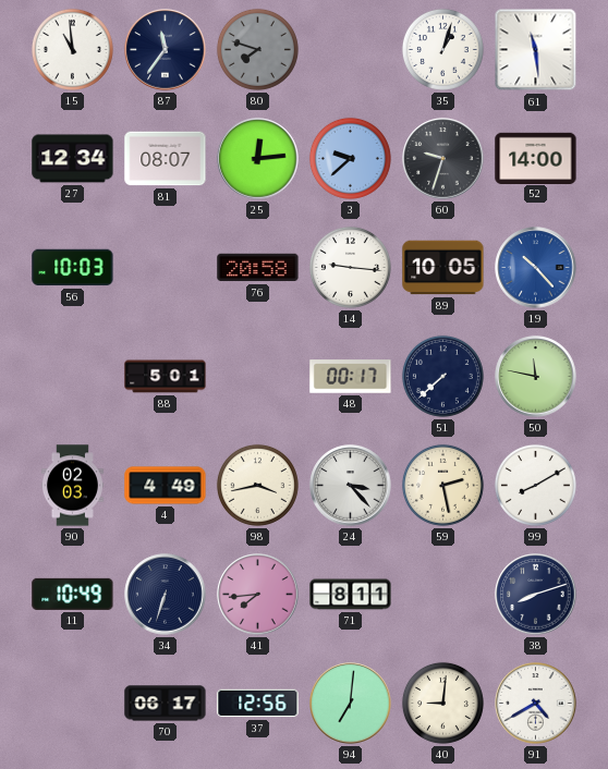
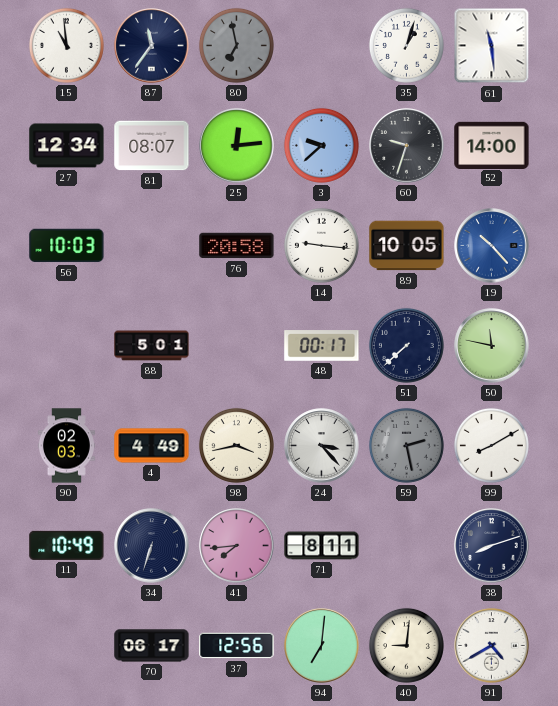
80: 7:48 -> 6:58
59 dial: cream -> grey
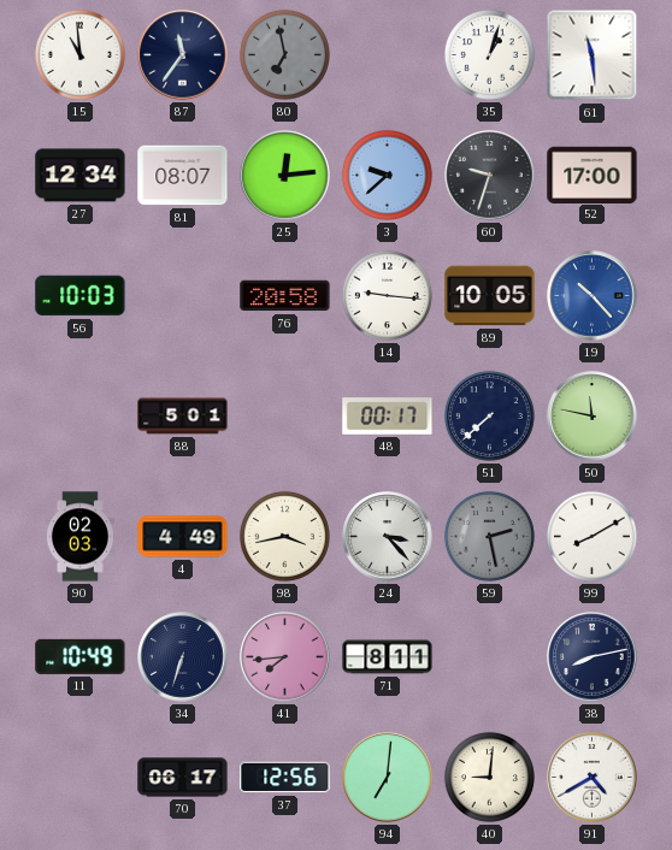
52: 14:00 -> 17:00
38: 8:12 -> 8:13
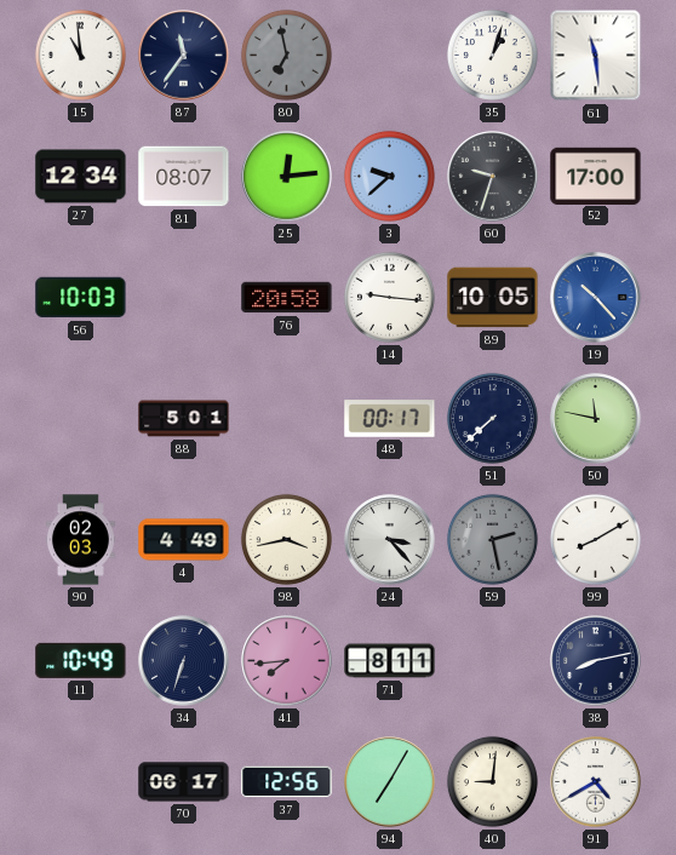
94: 7:01 -> 7:05
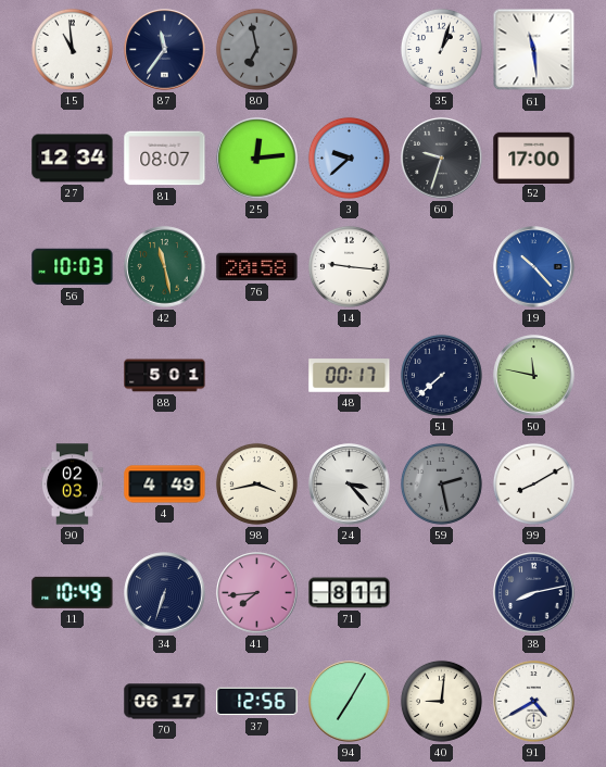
42: none -> 11:28
89: 10:05 -> none
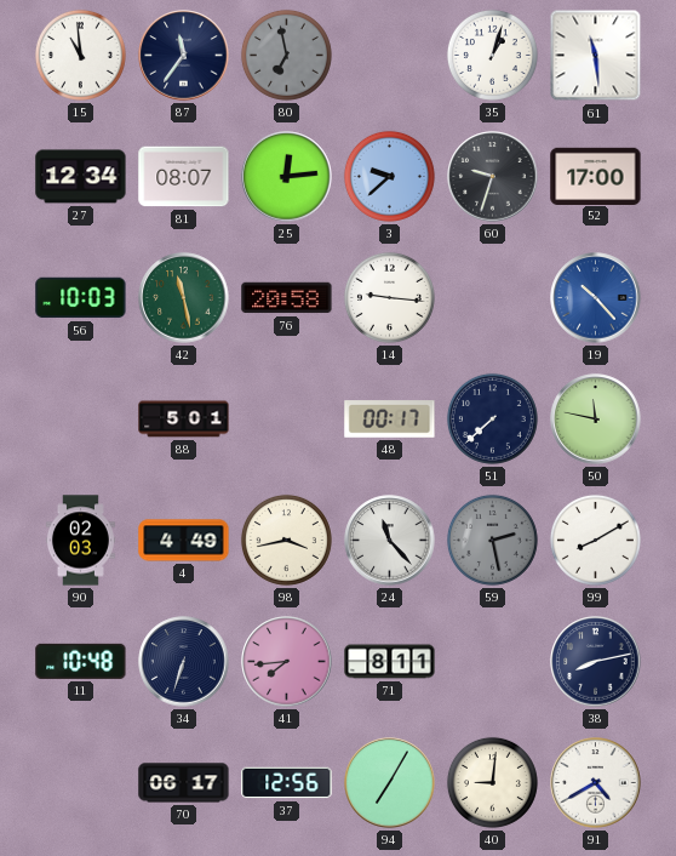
24: 3:23 -> 11:23
11: 10:49 -> 10:48
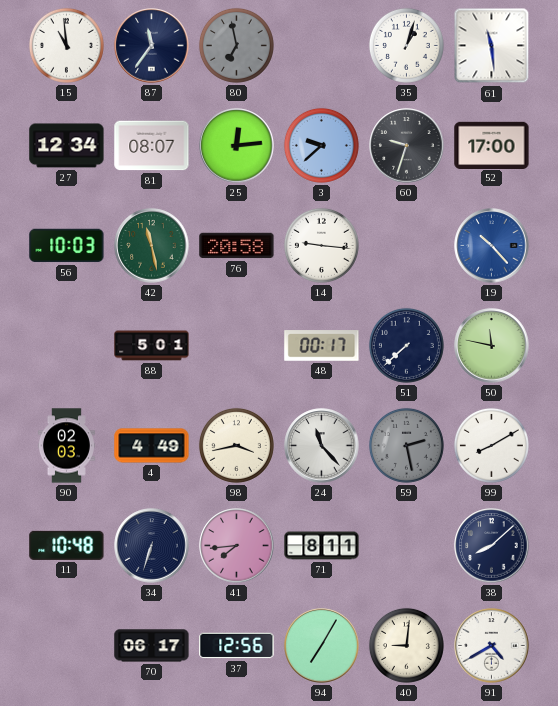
38: 8:13 -> 8:08
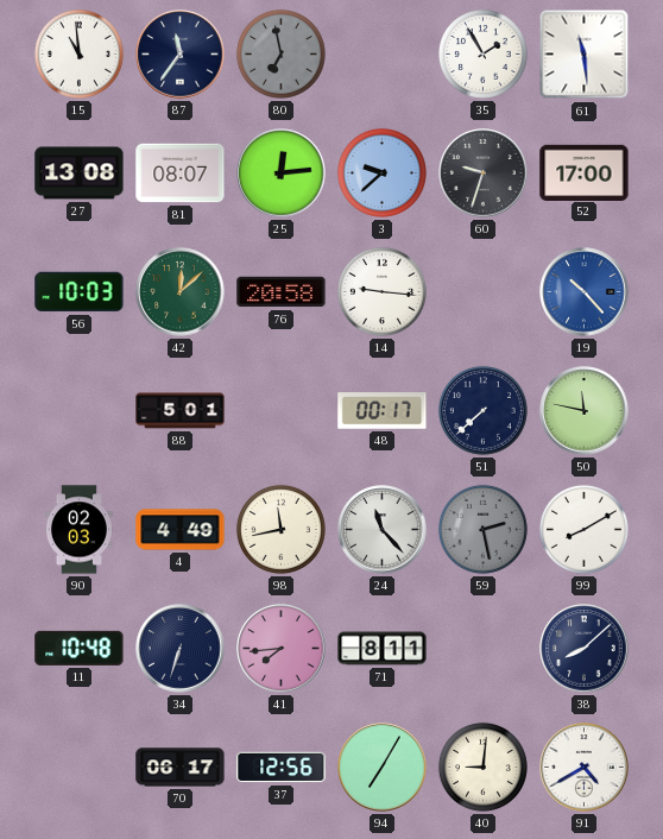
35: 1:03 -> 1:55
27: 12:34 -> 13:08
42: 11:28 -> 12:08
98: 3:43 -> 11:43
